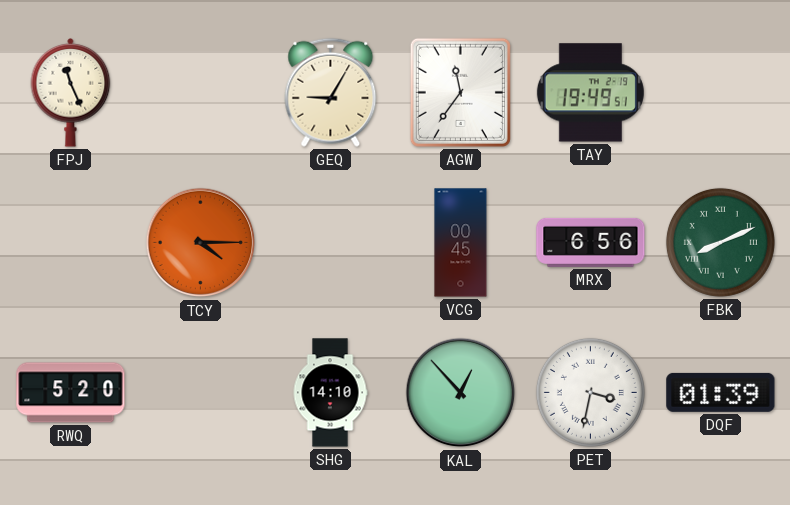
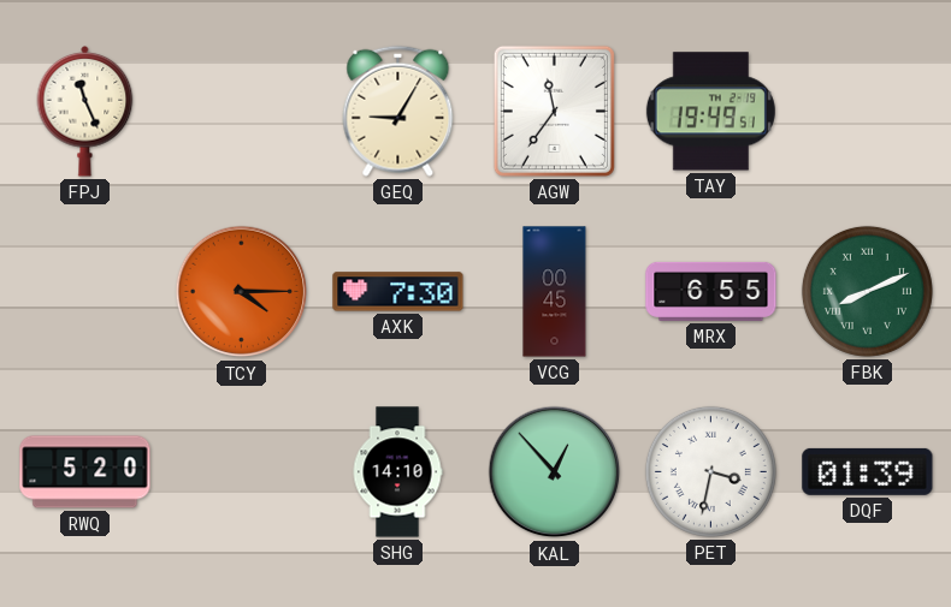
AXK: none -> 7:30
MRX: 6:56 -> 6:55
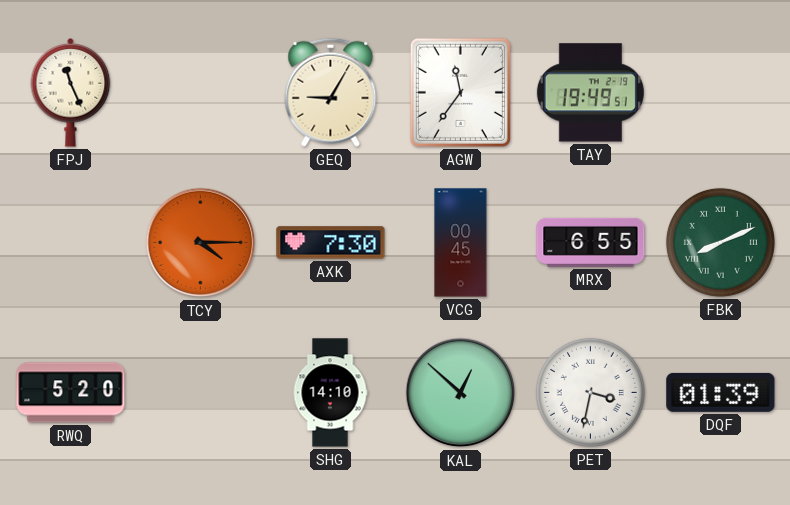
KAL: 12:53 -> 12:52
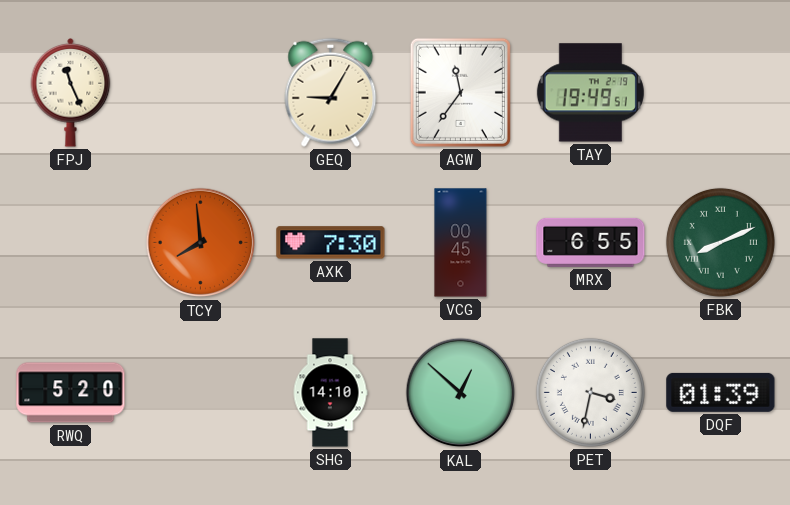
TCY: 4:15 -> 7:59
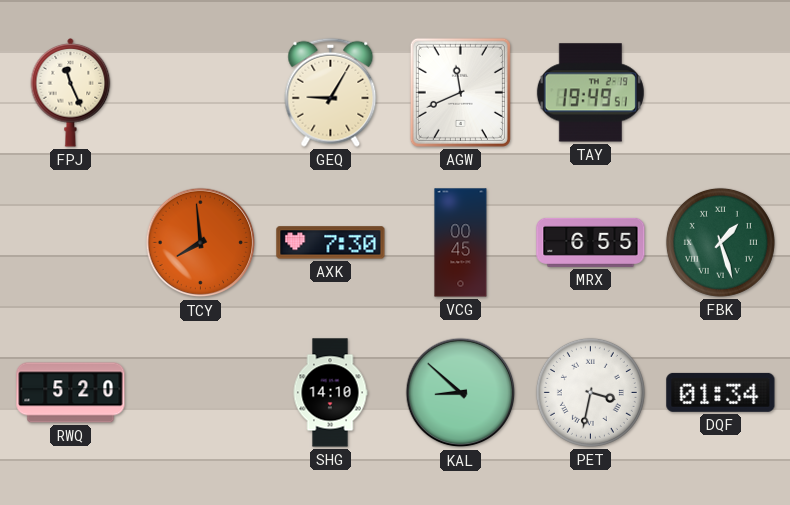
AGW: 11:36 -> 11:41
FBK: 8:11 -> 1:27
KAL: 12:52 -> 8:52
DQF: 01:39 -> 01:34
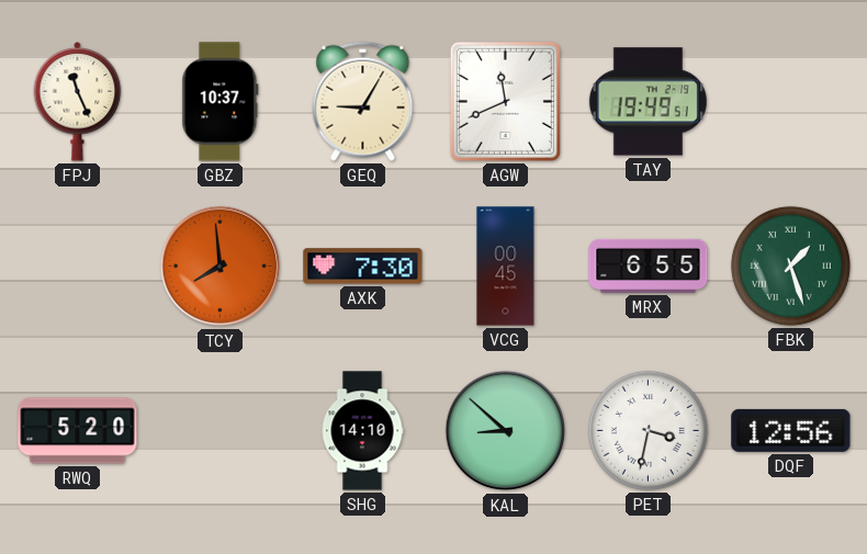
GBZ: none -> 10:37
DQF: 01:34 -> 12:56
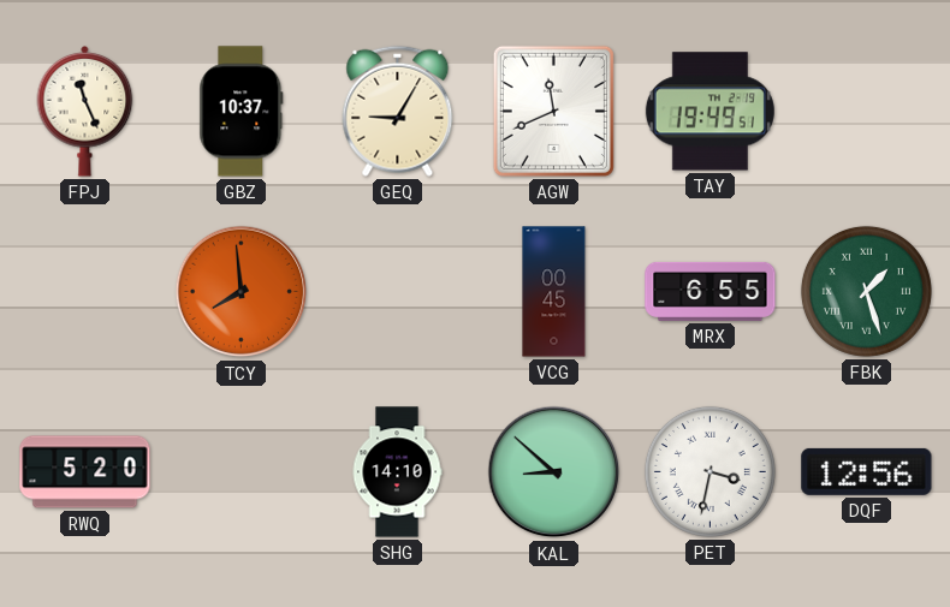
AXK: 7:30 -> none
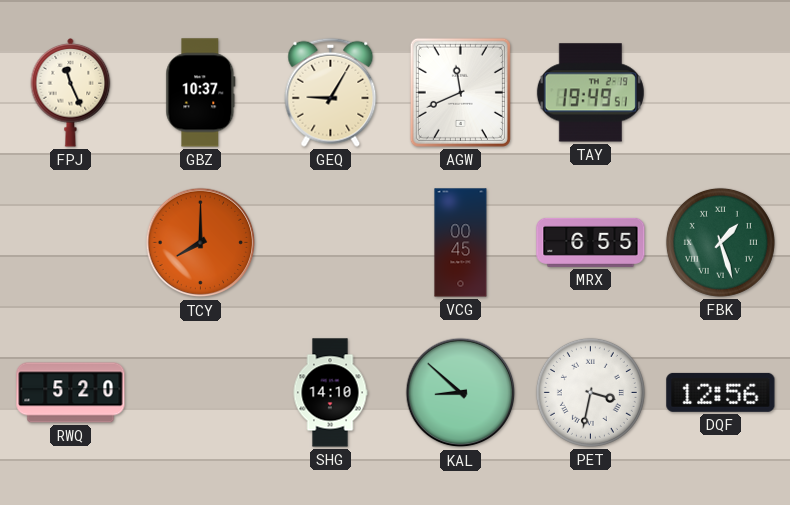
TCY: 7:59 -> 8:00
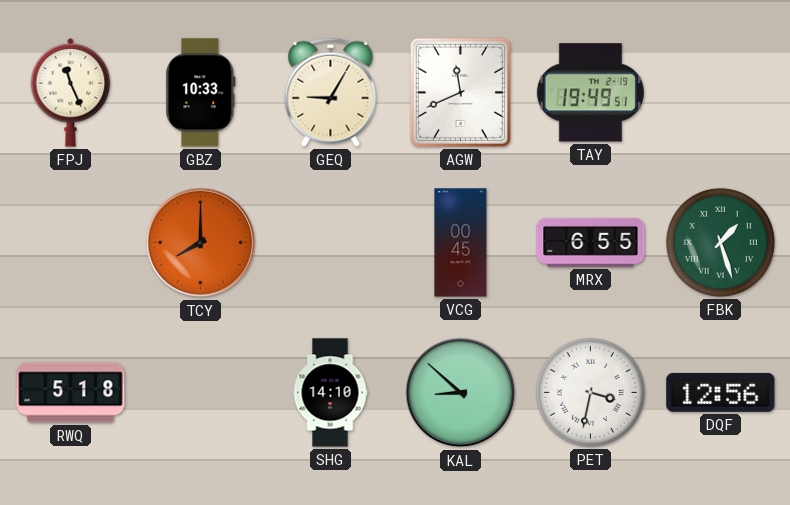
GBZ: 10:37 -> 10:33
RWQ: 5:20 -> 5:18
